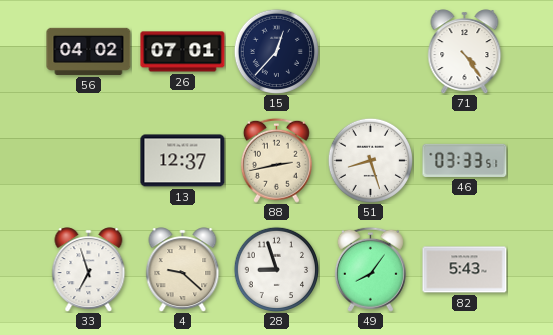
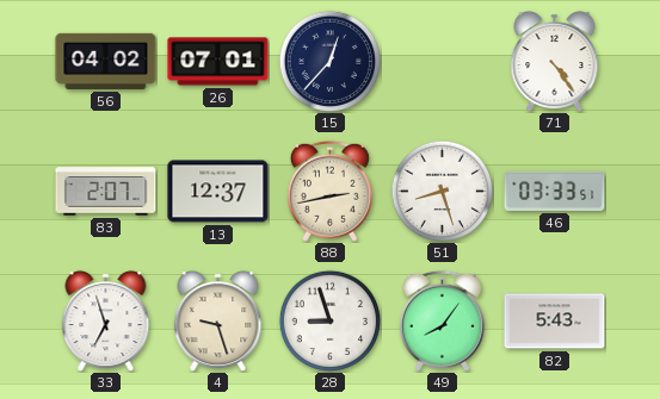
83: none -> 2:07
4: 9:22 -> 9:27
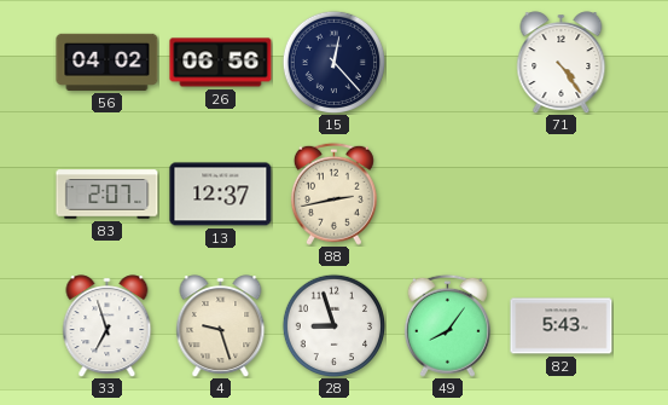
26: 07:01 -> 06:56
15: 12:37 -> 12:23
51: 8:27 -> none
46: 03:33 -> none
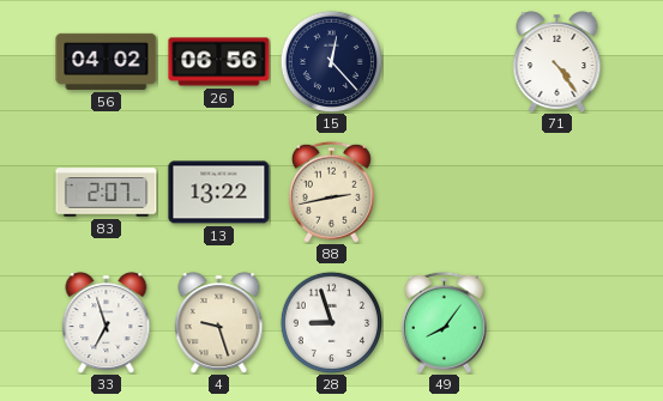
13: 12:37 -> 13:22
82: 5:43 -> none
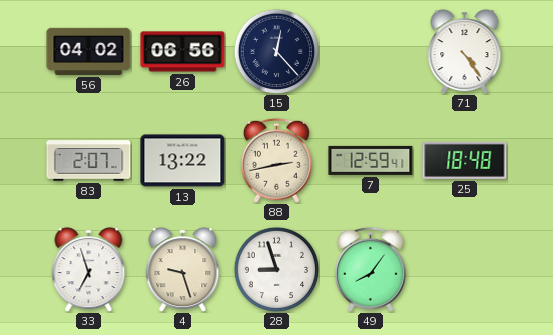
7: none -> 12:59
25: none -> 18:48
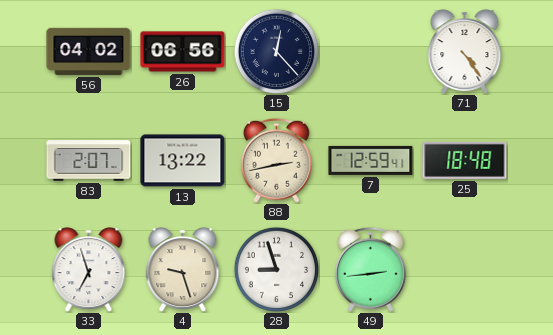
49: 8:06 -> 2:44
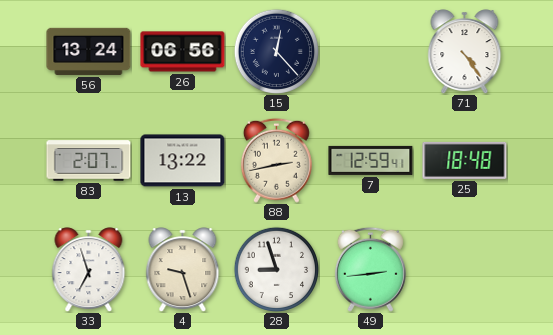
56: 04:02 -> 13:24
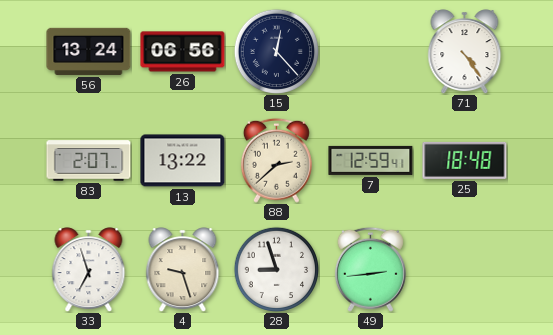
88: 2:43 -> 2:38
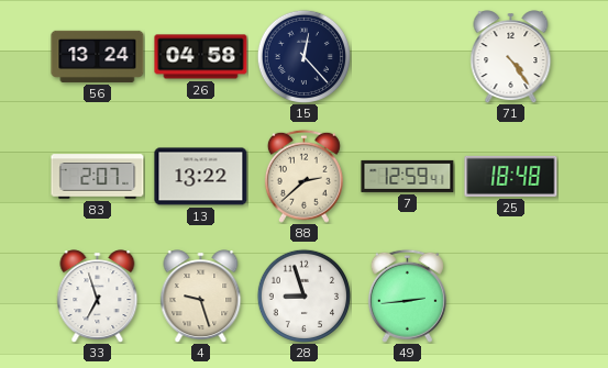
26: 06:56 -> 04:58
